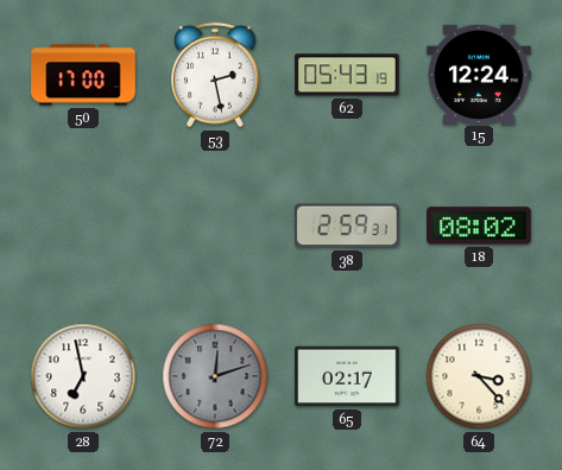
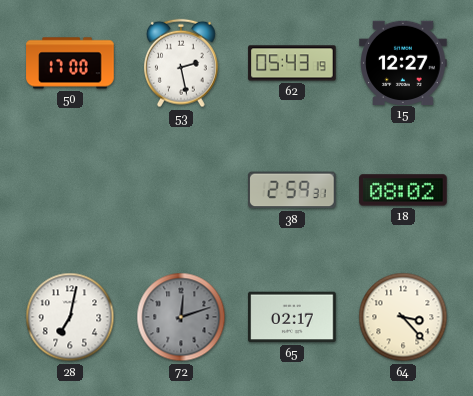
15: 12:24 -> 12:27
28: 6:58 -> 7:02
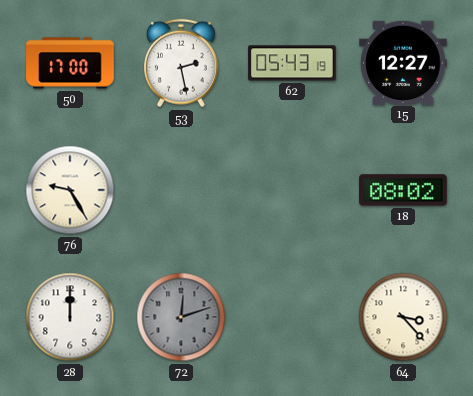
76: none -> 9:25
38: 2:59 -> none
28: 7:02 -> 12:00
65: 02:17 -> none
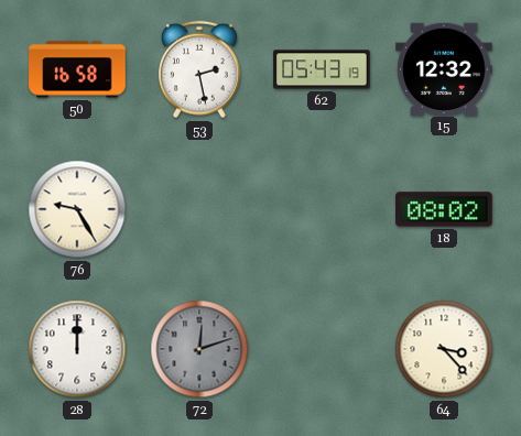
50: 17:00 -> 16:58
15: 12:27 -> 12:32
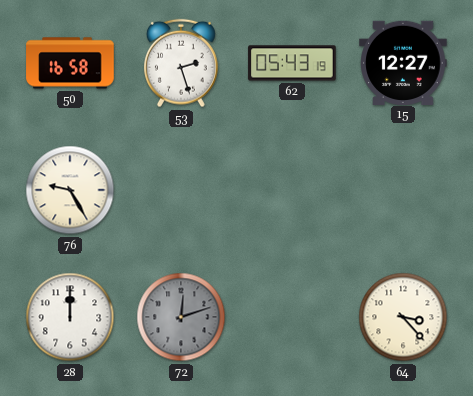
53: 2:28 -> 2:27
15: 12:32 -> 12:27
18: 08:02 -> none
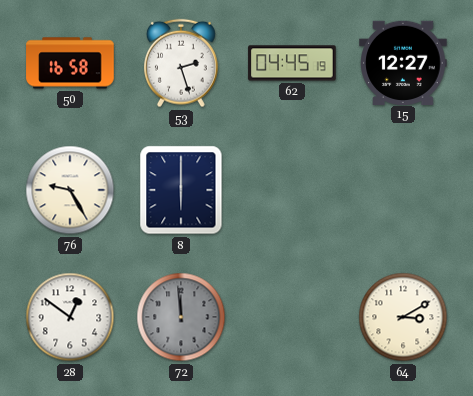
62: 05:43 -> 04:45
8: none -> 6:00
28: 12:00 -> 12:51
72: 12:12 -> 11:59
64: 3:23 -> 3:10
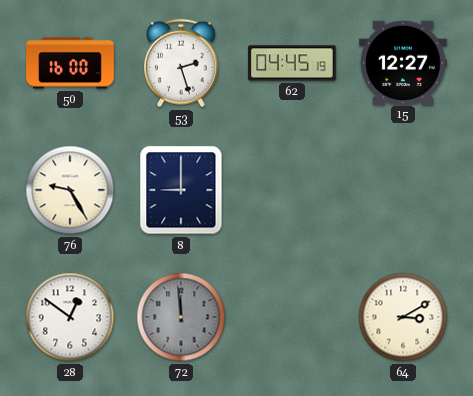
50: 16:58 -> 16:00
8: 6:00 -> 9:00
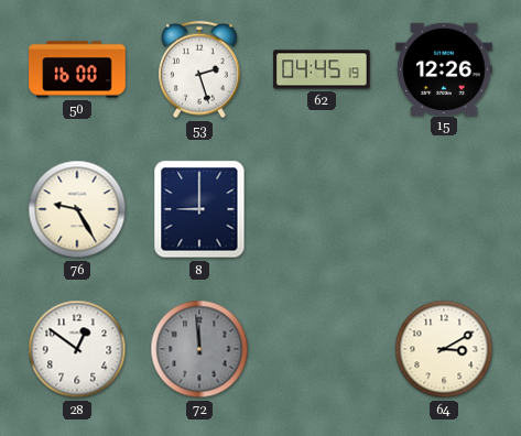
15: 12:27 -> 12:26
